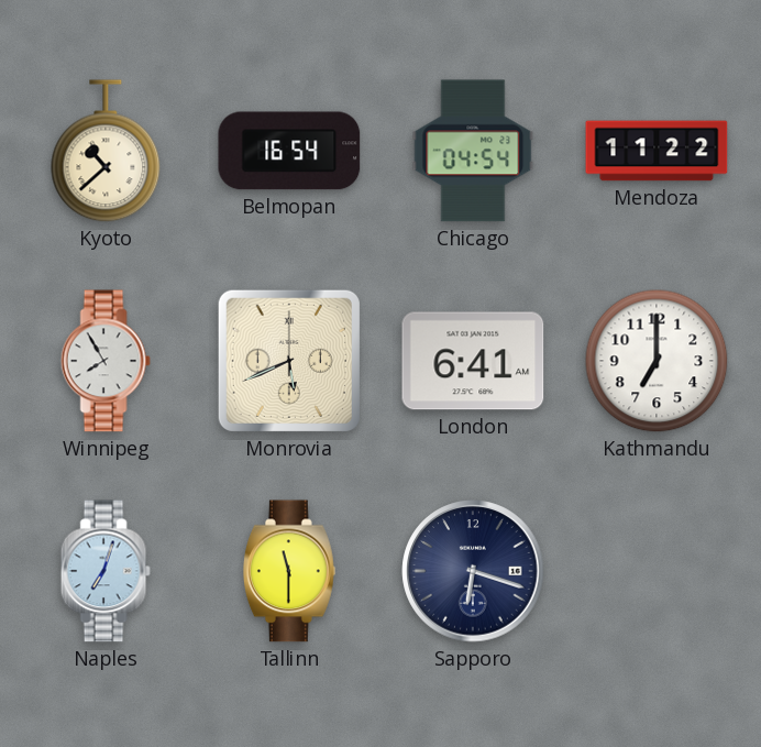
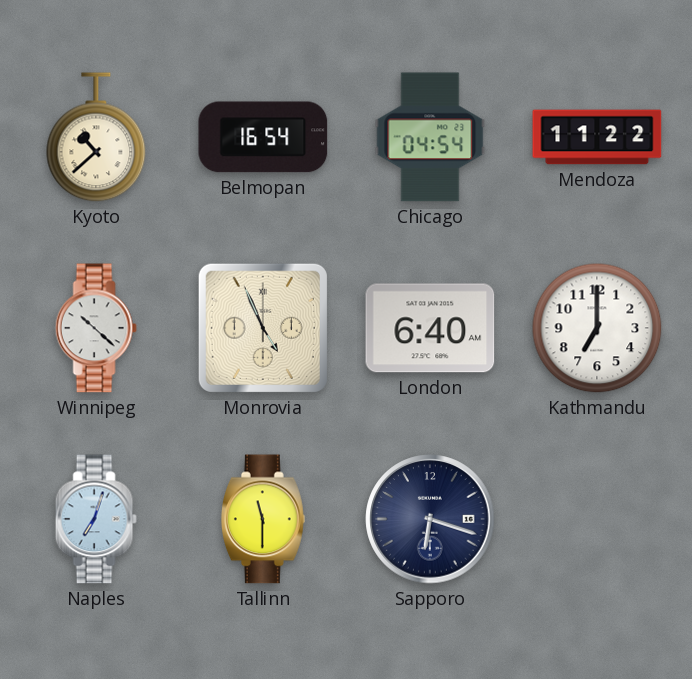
Winnipeg: 7:55 -> 10:22
Monrovia: 5:41 -> 4:56
London: 6:41 -> 6:40
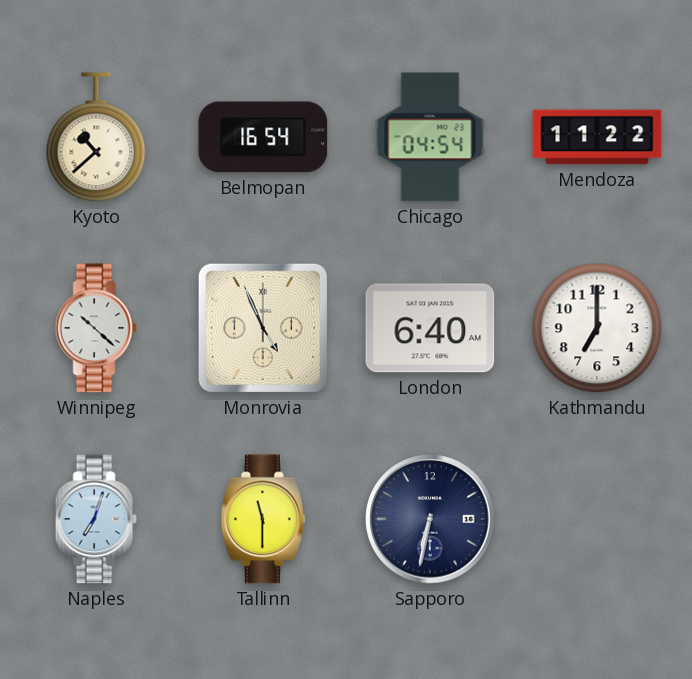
Sapporo: 6:18 -> 6:32
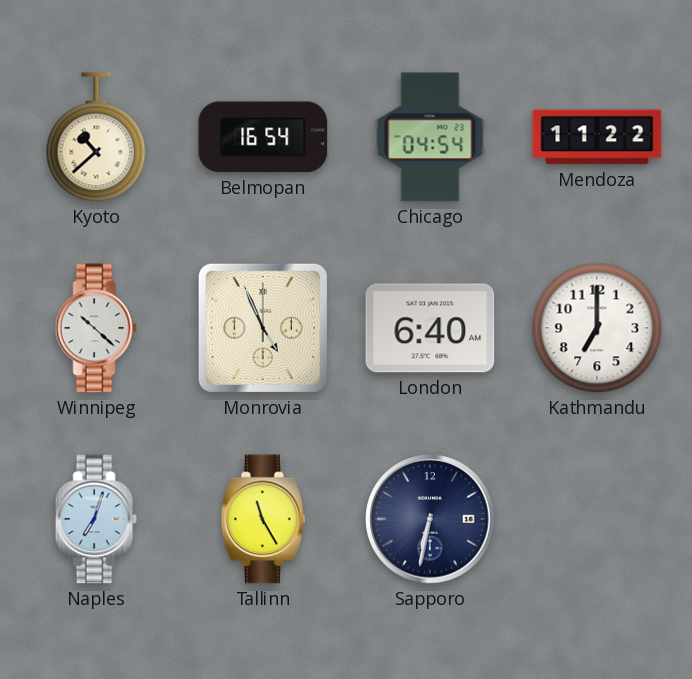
Tallinn: 11:30 -> 11:25
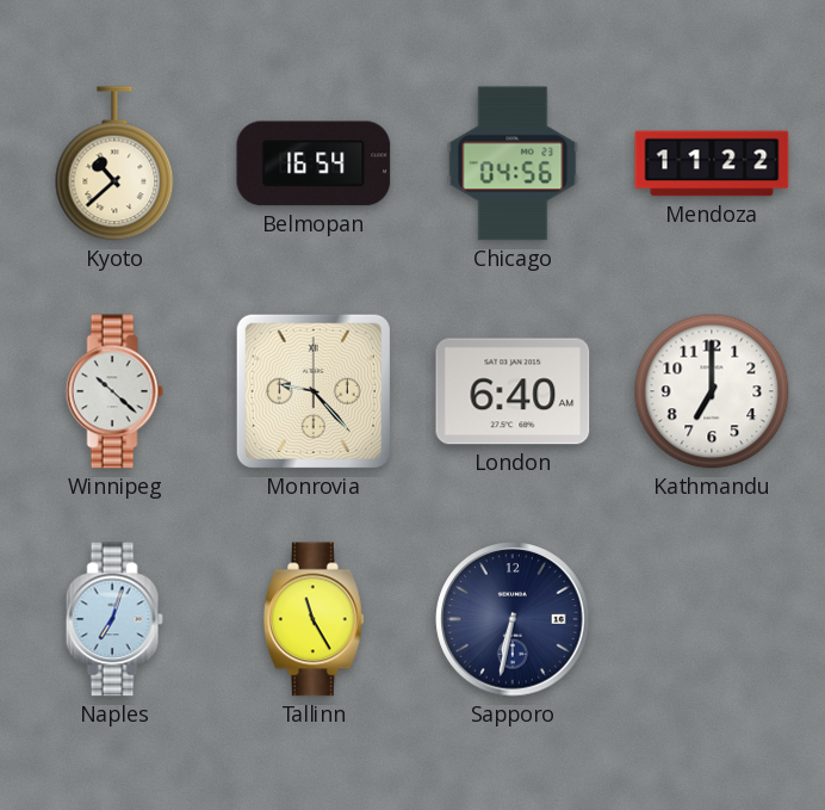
Chicago: 04:54 -> 04:56
Monrovia: 4:56 -> 9:23
